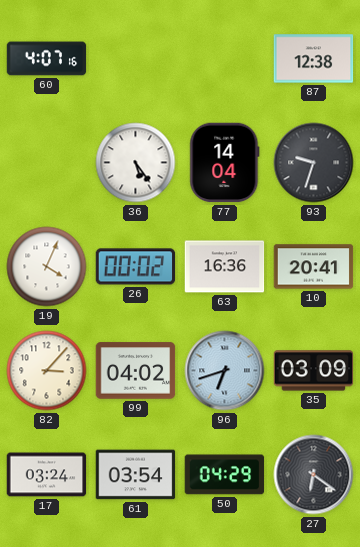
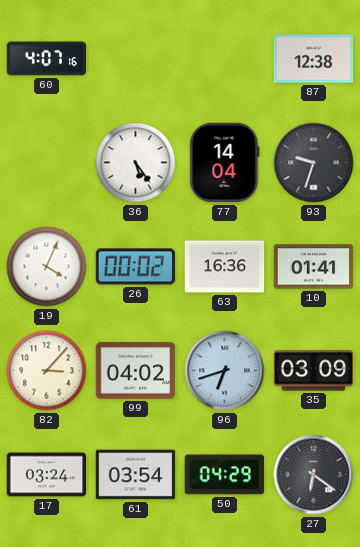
10: 20:41 -> 01:41
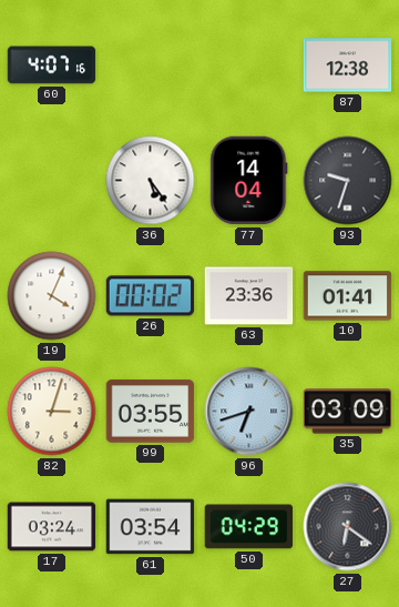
63: 16:36 -> 23:36
82: 3:07 -> 3:03
99: 04:02 -> 03:55
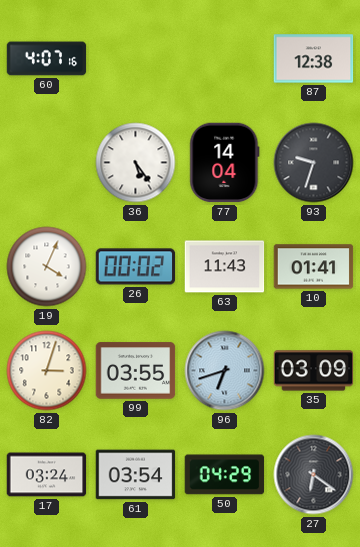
63: 23:36 -> 11:43
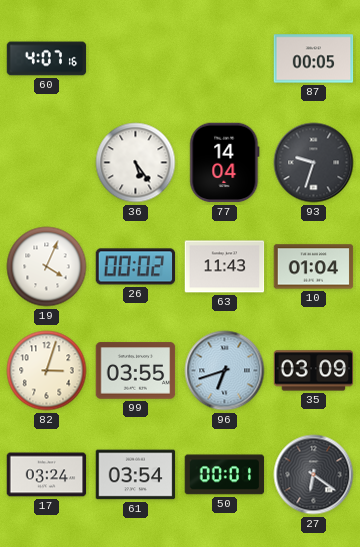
87: 12:38 -> 00:05
10: 01:41 -> 01:04
50: 04:29 -> 00:01
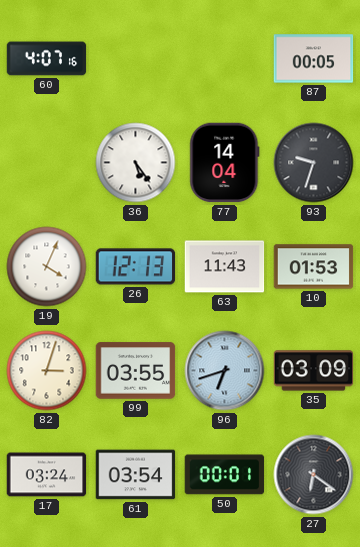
26: 00:02 -> 12:13
10: 01:04 -> 01:53
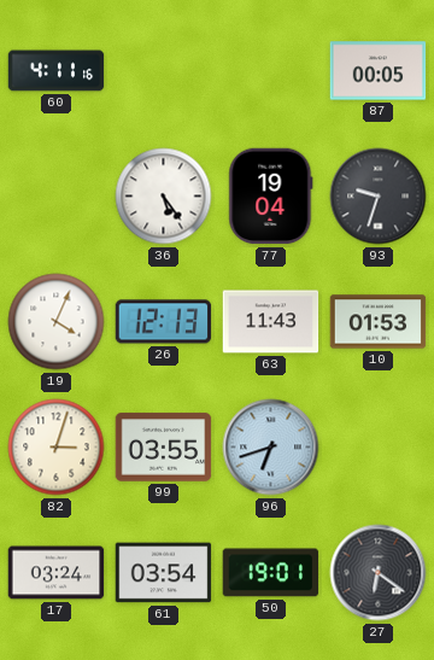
60: 4:07 -> 4:11
77: 14:04 -> 19:04
35: 03:09 -> none
50: 00:01 -> 19:01
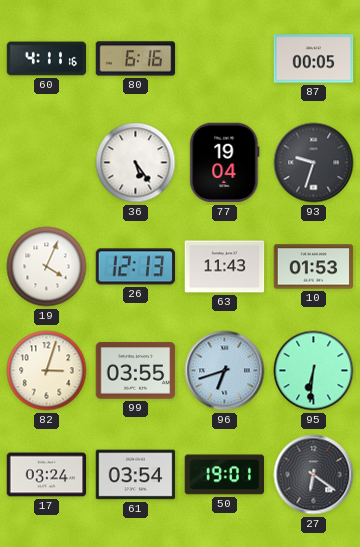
80: none -> 6:16
95: none -> 6:31
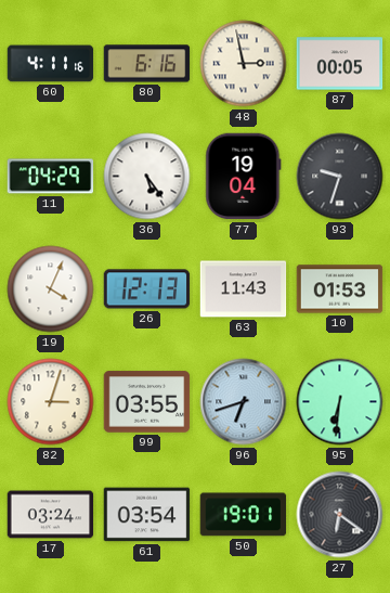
48: none -> 2:58
11: none -> 04:29
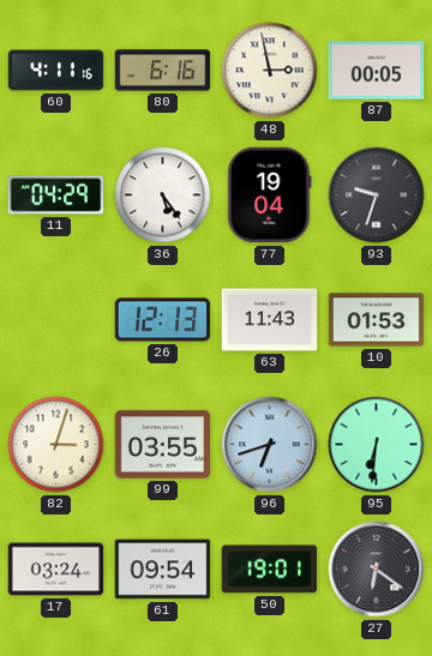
19: 4:04 -> none
61: 03:54 -> 09:54
